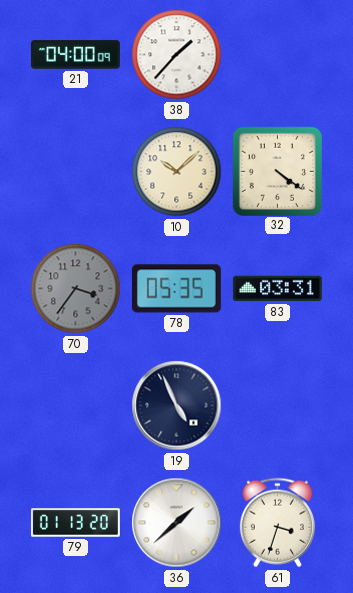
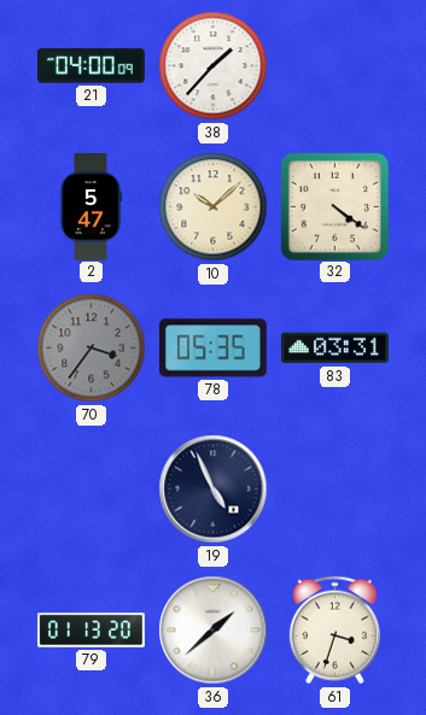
2: none -> 5:47
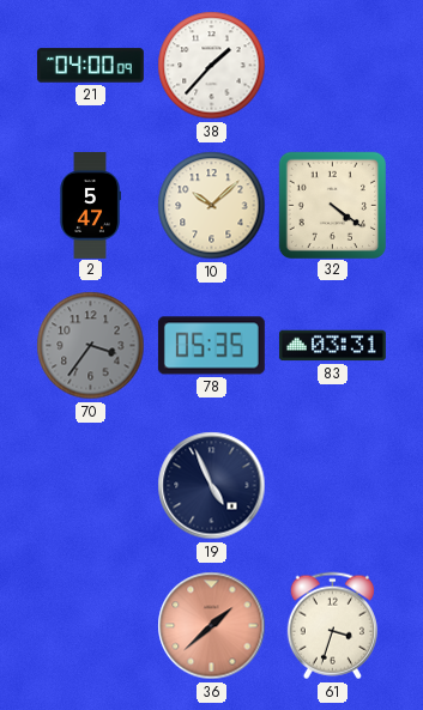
79: 01:13 -> none
36 dial: white -> salmon
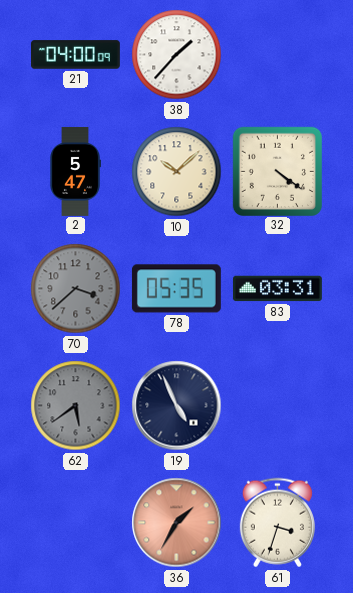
70: 3:36 -> 3:38
62: none -> 5:39
36: 1:38 -> 1:35
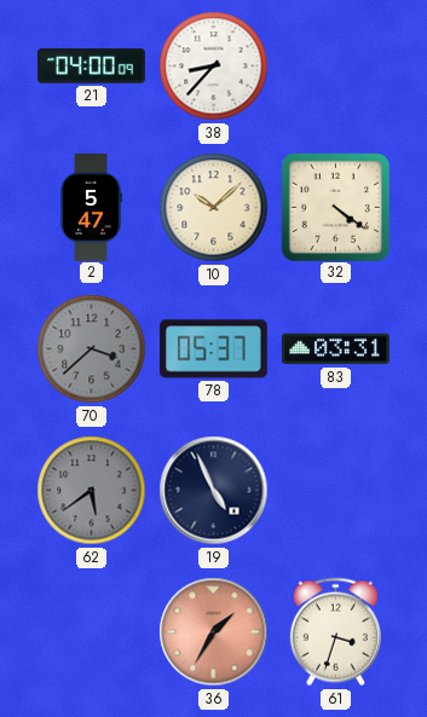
38: 1:37 -> 8:37
78: 05:35 -> 05:37
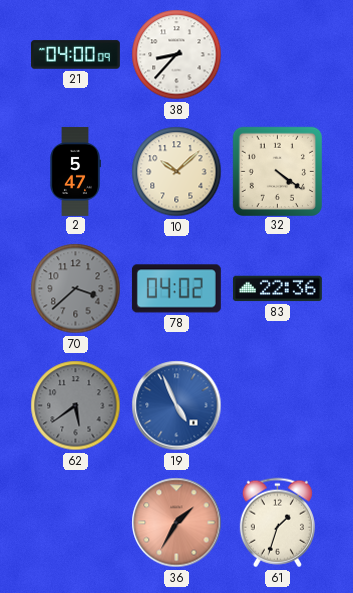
78: 05:37 -> 04:02
83: 03:31 -> 22:36
19 dial: navy -> blue
61: 3:33 -> 1:33
